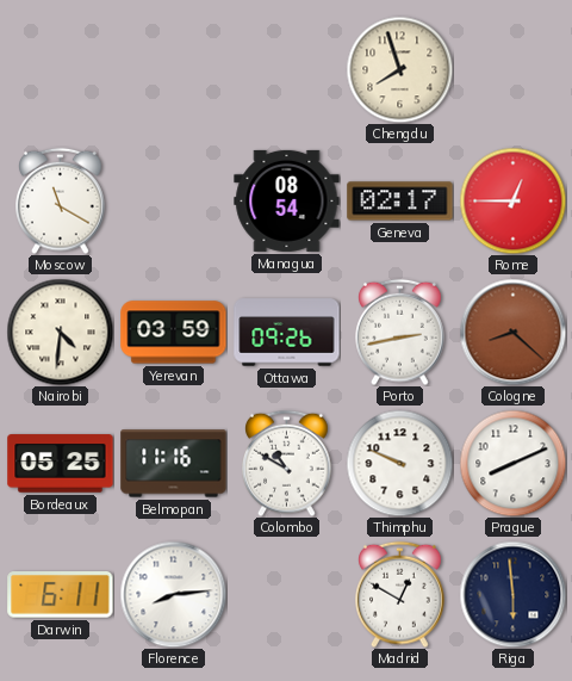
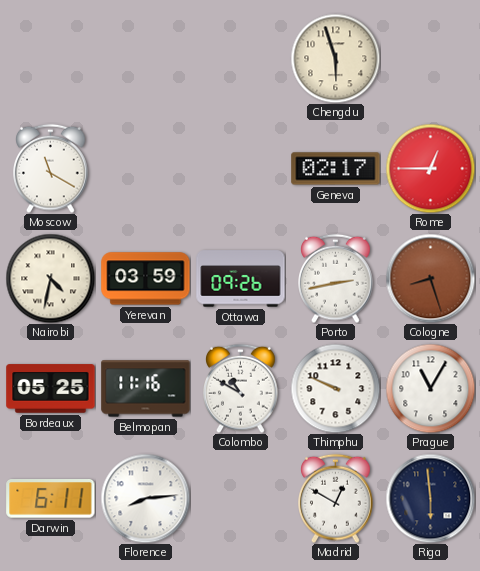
Chengdu: 7:57 -> 5:57
Managua: 08:54 -> none
Nairobi: 4:31 -> 4:32
Cologne: 8:22 -> 8:27
Prague: 8:11 -> 11:05
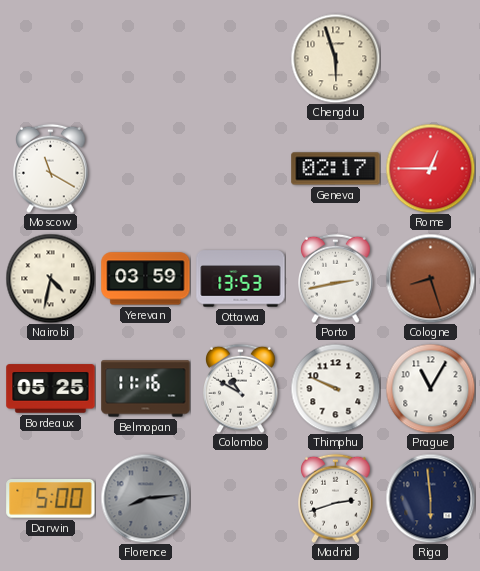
Ottawa: 09:26 -> 13:53
Darwin: 6:11 -> 5:00
Florence dial: white -> grey
Madrid: 12:50 -> 2:42
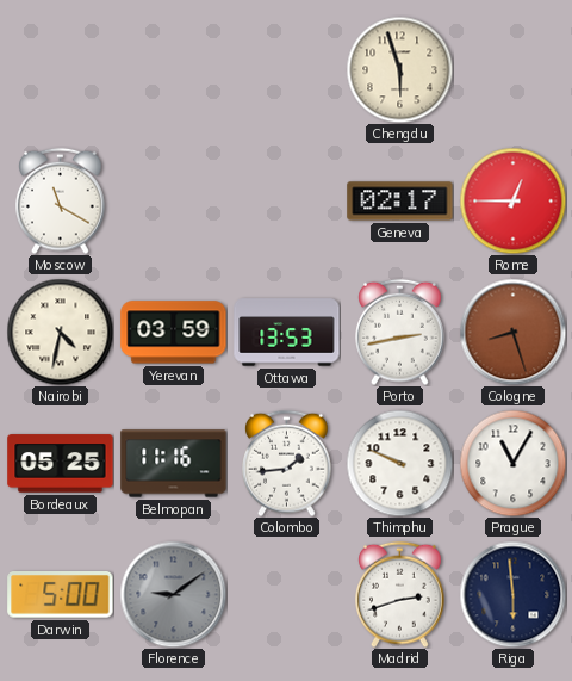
Colombo: 10:50 -> 1:44
Florence: 8:14 -> 9:09
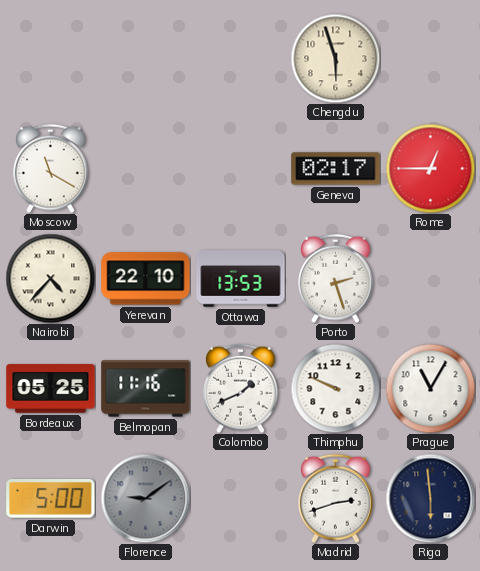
Nairobi: 4:32 -> 4:37
Yerevan: 03:59 -> 22:10
Porto: 2:43 -> 2:27
Cologne: 8:27 -> none
Colombo: 1:44 -> 1:41
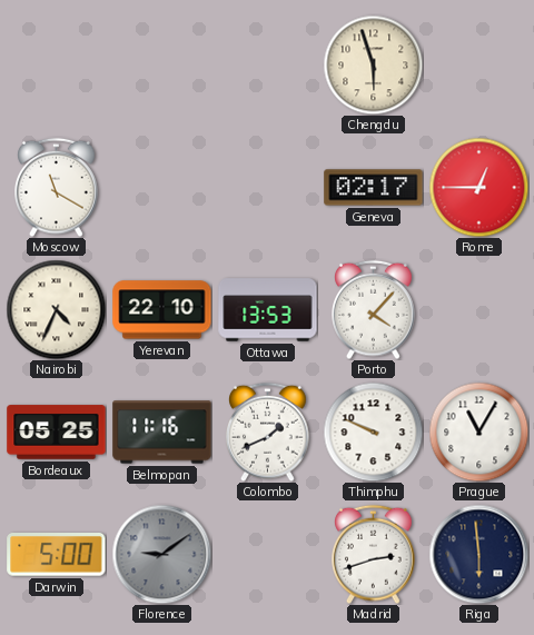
Nairobi: 4:37 -> 4:34
Porto: 2:27 -> 4:07
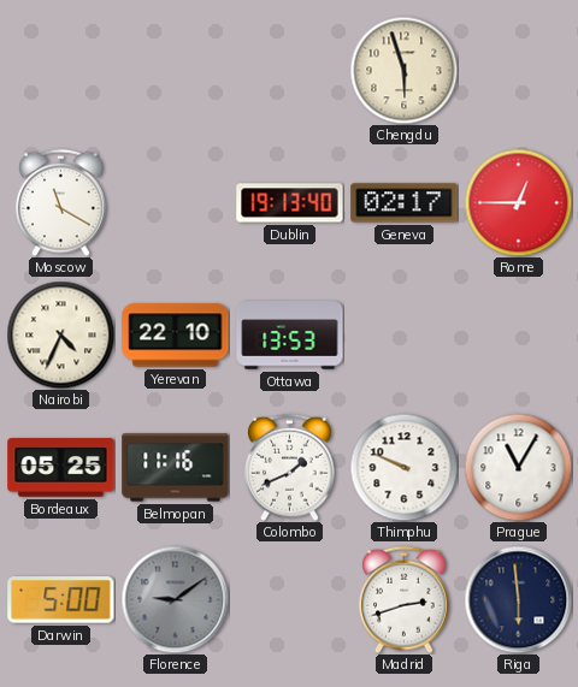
Dublin: none -> 19:13
Porto: 4:07 -> none
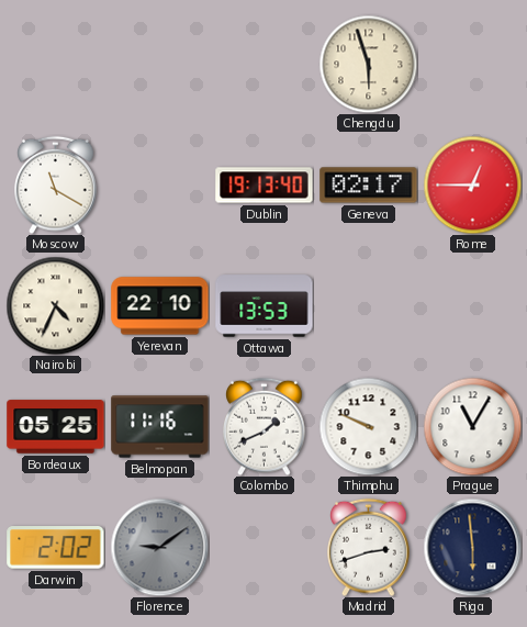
Darwin: 5:00 -> 2:02
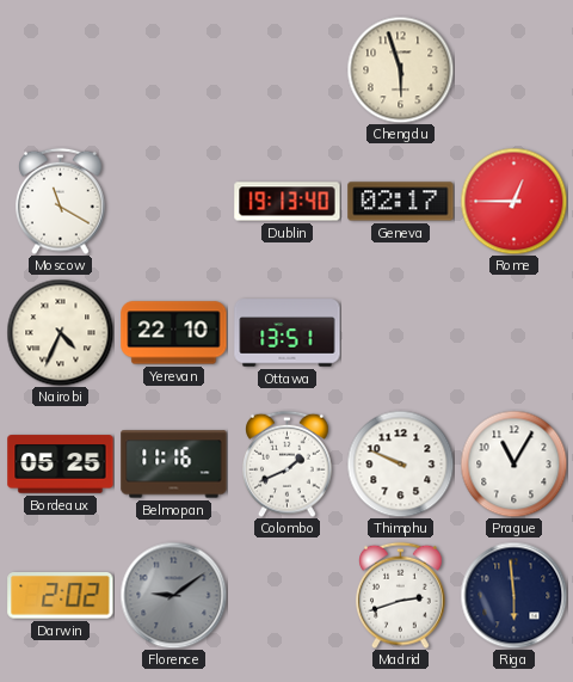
Ottawa: 13:53 -> 13:51
